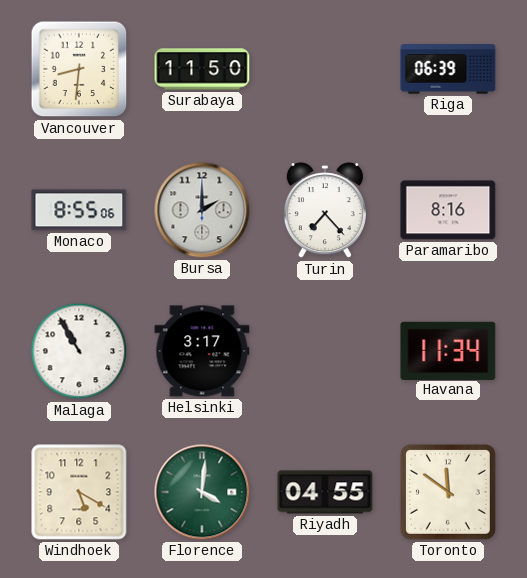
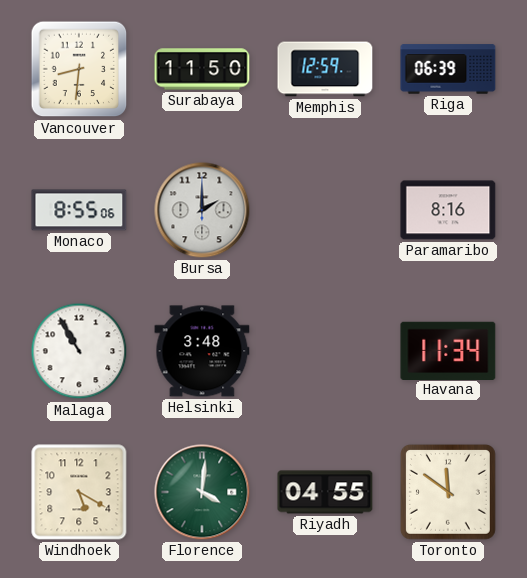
Memphis: none -> 12:59
Turin: 7:23 -> none
Helsinki: 3:17 -> 3:48
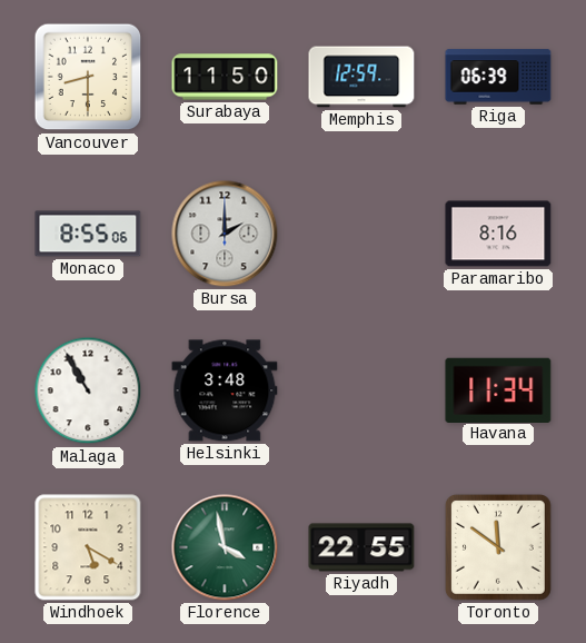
Vancouver: 8:31 -> 8:30
Florence: 4:01 -> 3:58
Riyadh: 04:55 -> 22:55
